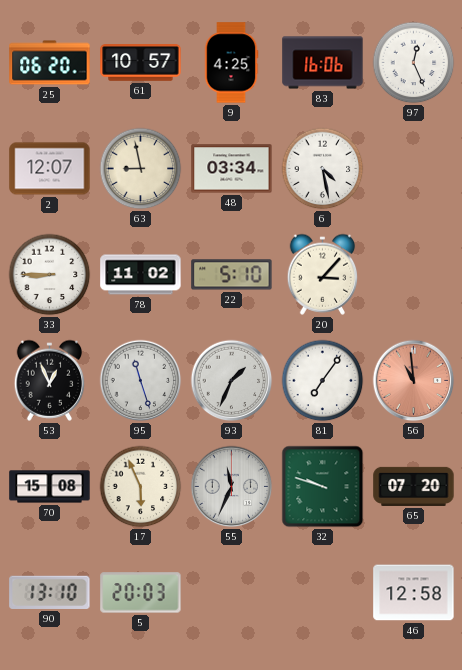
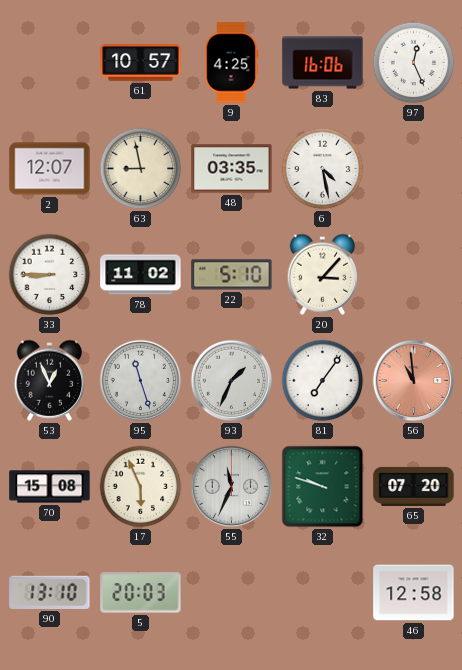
25: 06:20 -> none
48: 03:34 -> 03:35
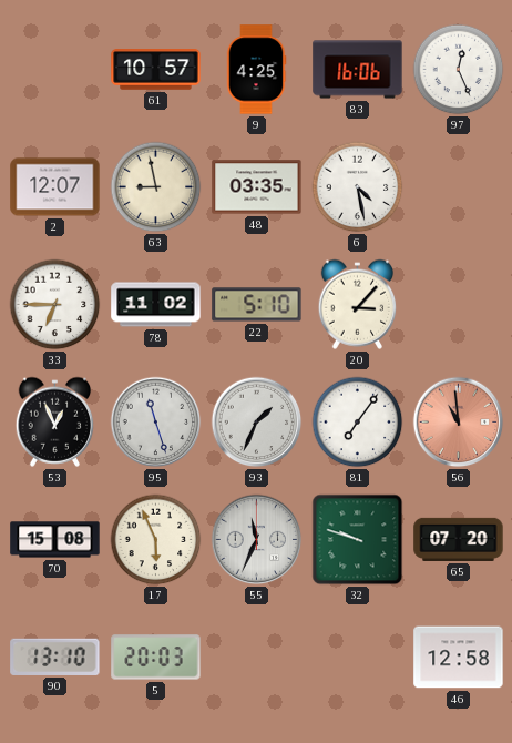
33: 8:45 -> 6:45
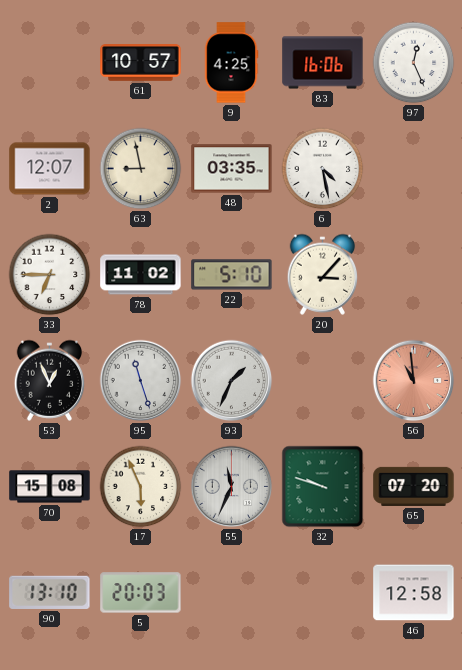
81: 7:06 -> none
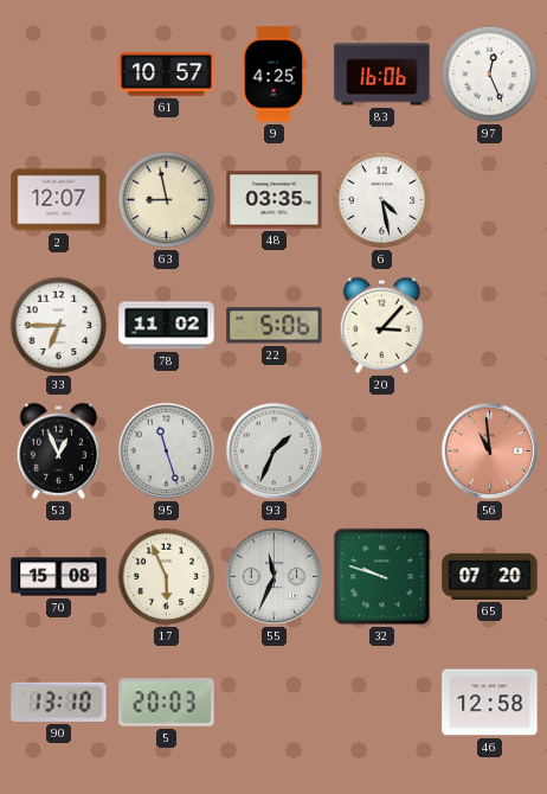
22: 5:10 -> 5:06
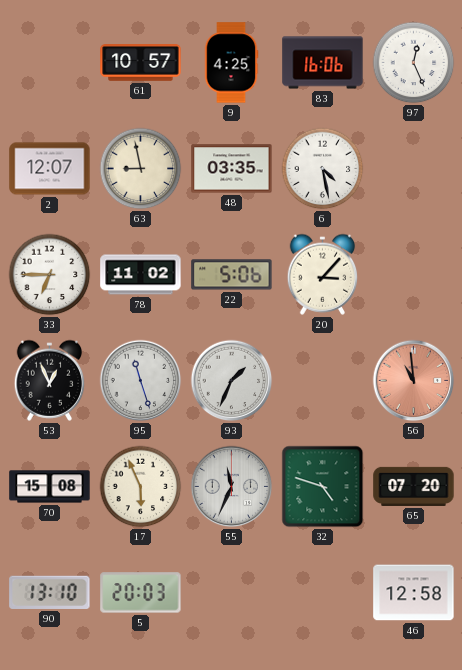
32: 9:48 -> 4:48
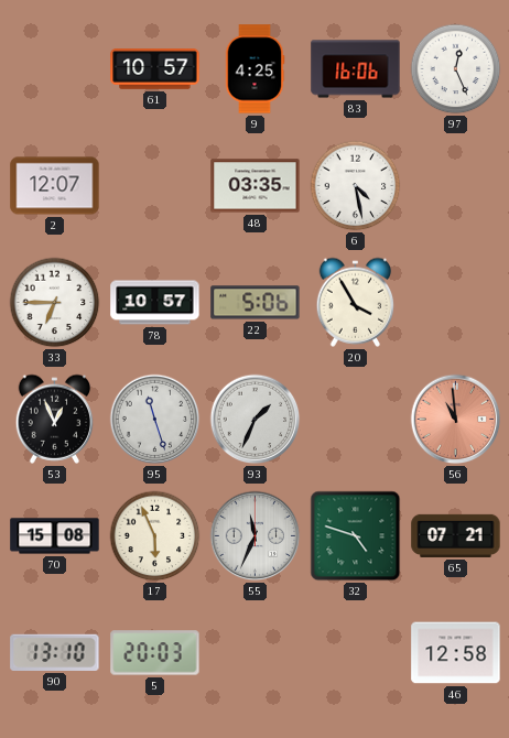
63: 8:58 -> none
78: 11:02 -> 10:57
20: 3:07 -> 3:55
65: 07:20 -> 07:21
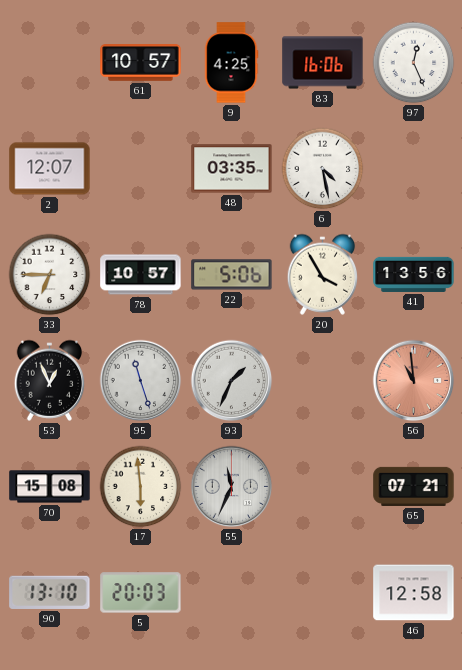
41: none -> 13:56
17: 5:56 -> 5:59
32: 4:48 -> none
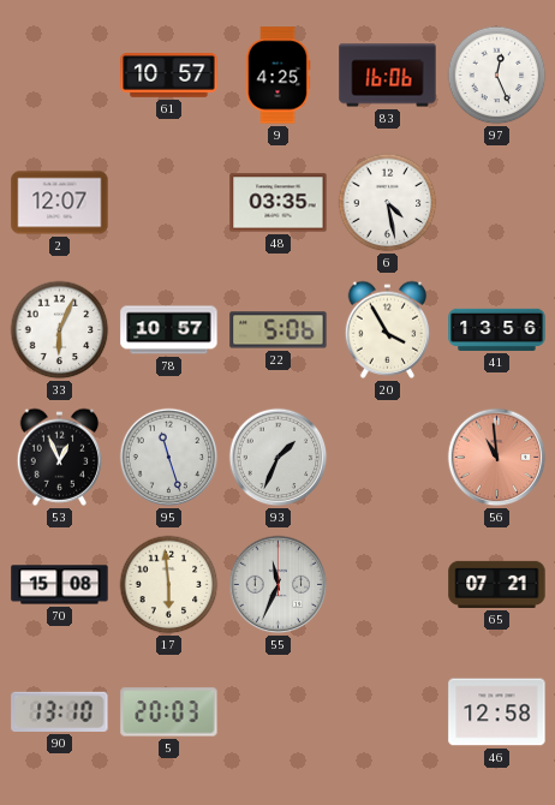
33: 6:45 -> 6:04
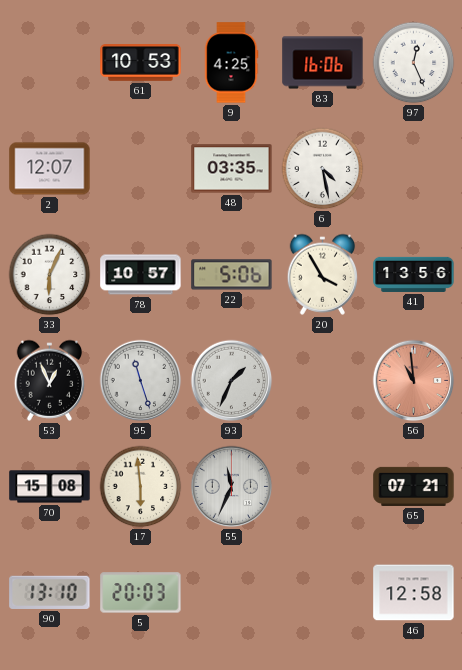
61: 10:57 -> 10:53
